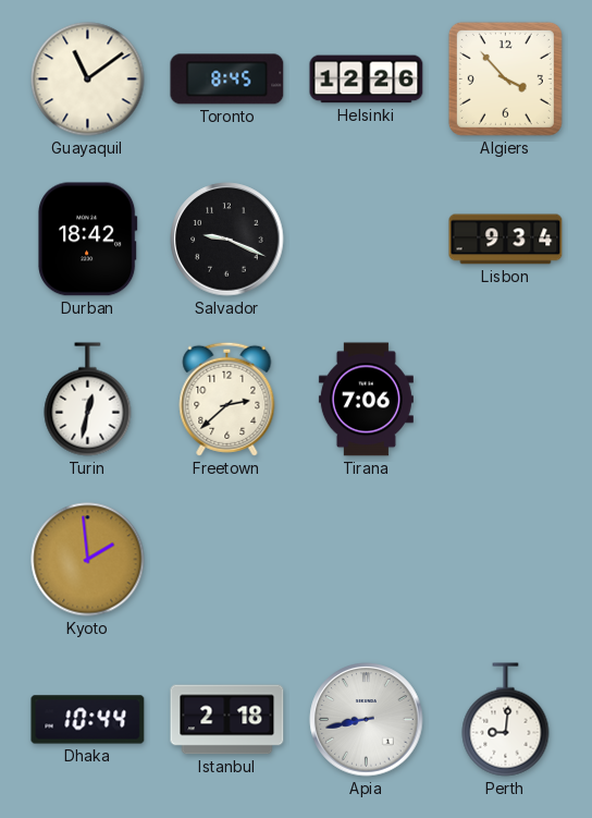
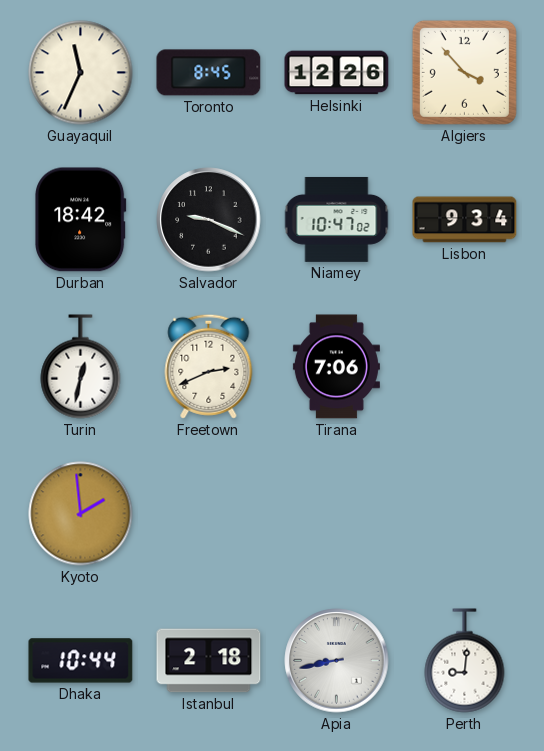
Guayaquil: 11:09 -> 11:34
Niamey: none -> 10:47
Freetown: 2:38 -> 2:41
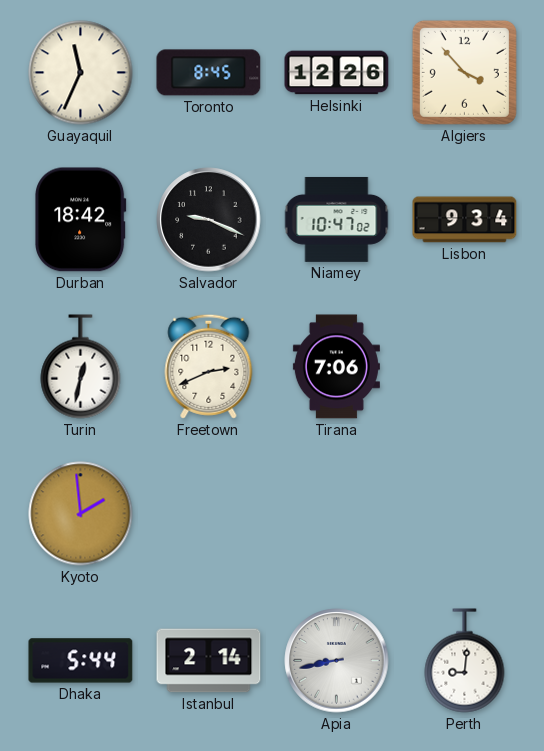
Dhaka: 10:44 -> 5:44
Istanbul: 2:18 -> 2:14
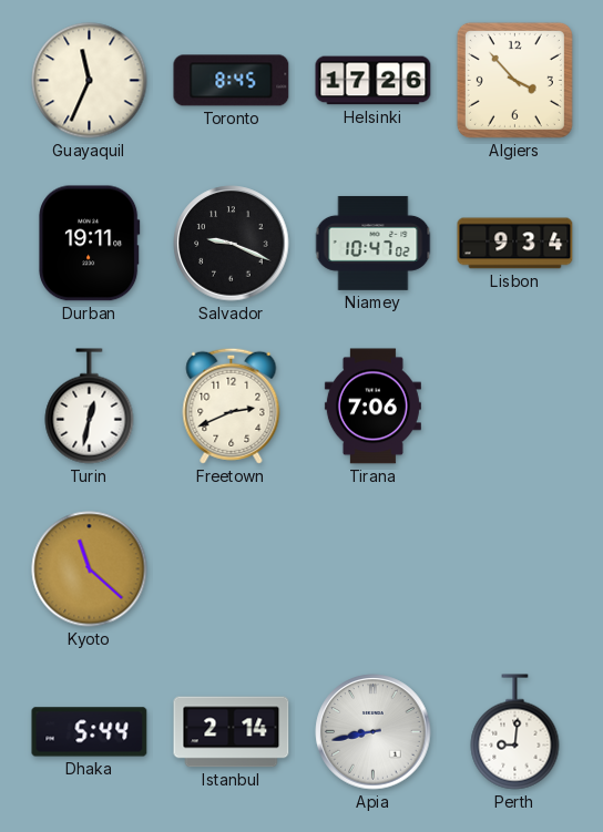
Helsinki: 12:26 -> 17:26
Durban: 18:42 -> 19:11
Kyoto: 1:59 -> 11:22
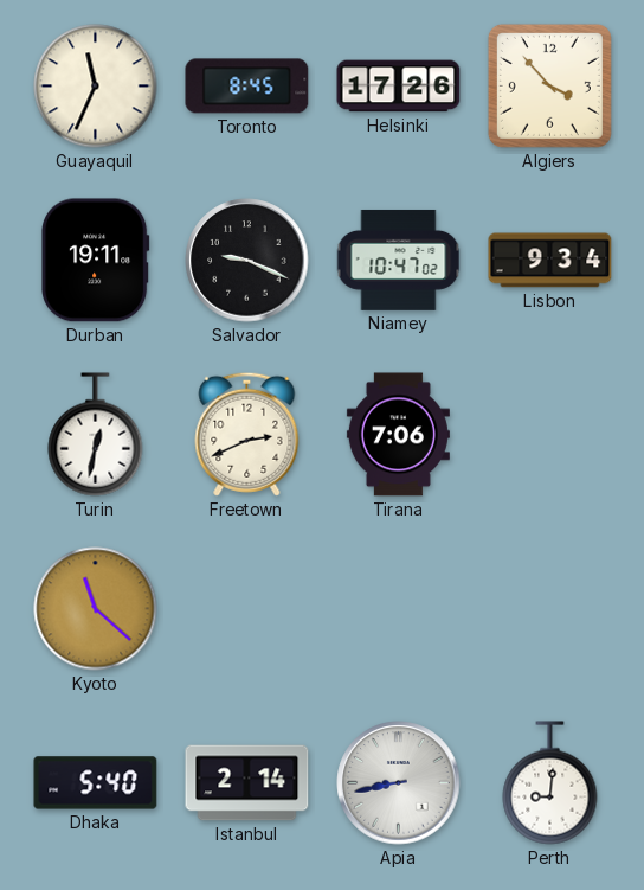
Dhaka: 5:44 -> 5:40
